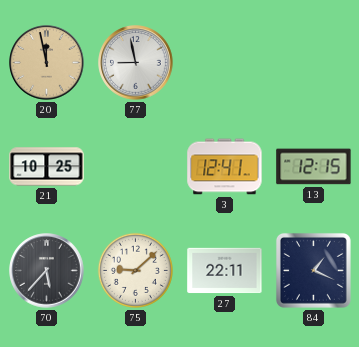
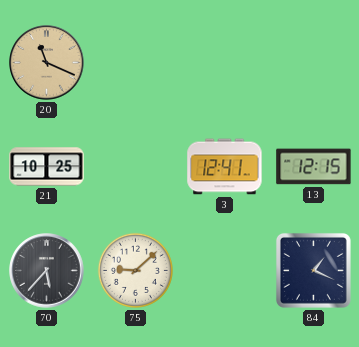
20: 11:58 -> 11:19
77: 8:58 -> none
27: 22:11 -> none
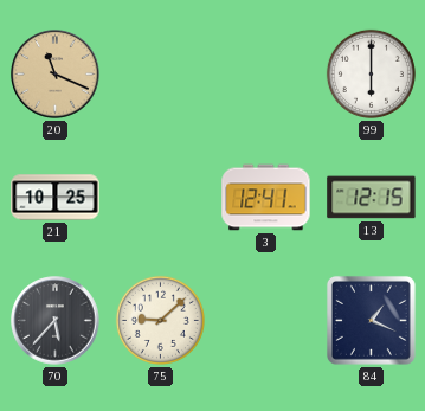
99: none -> 6:00
